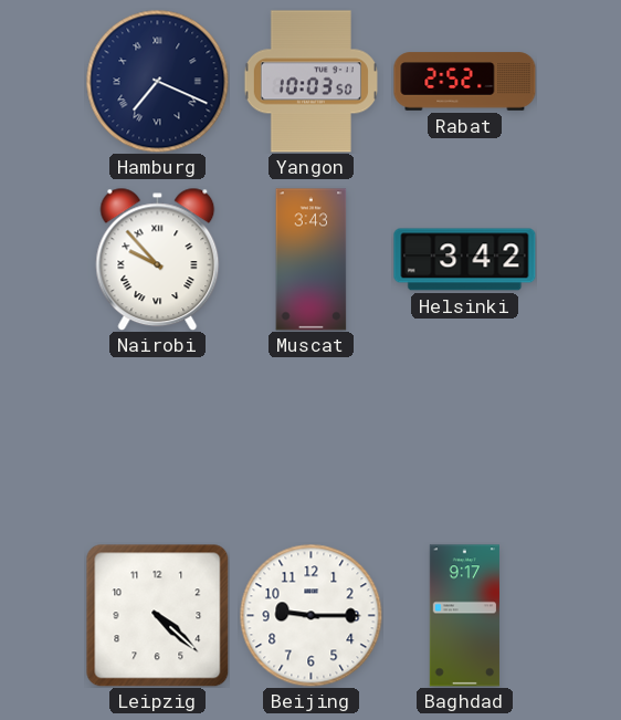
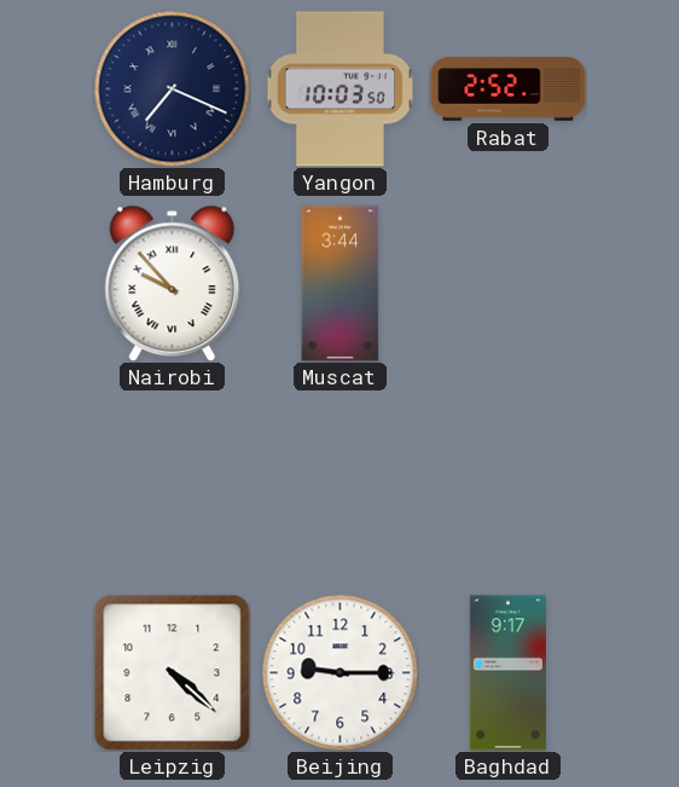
Muscat: 3:43 -> 3:44
Helsinki: 3:42 -> none
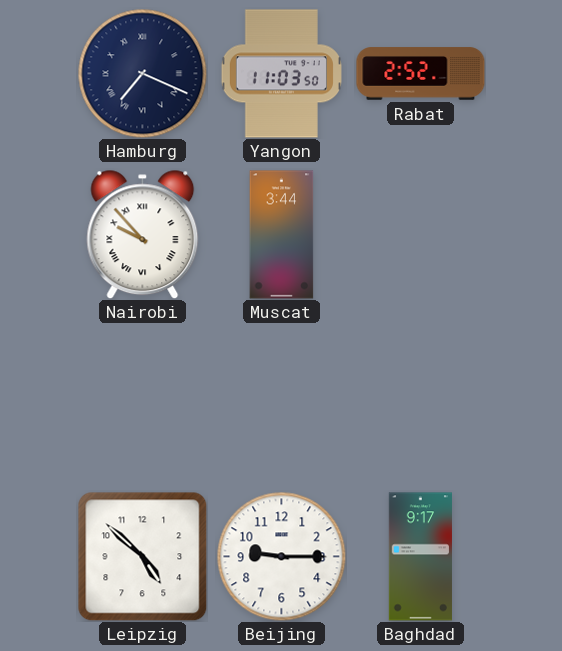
Yangon: 10:03 -> 11:03
Leipzig: 4:22 -> 4:52
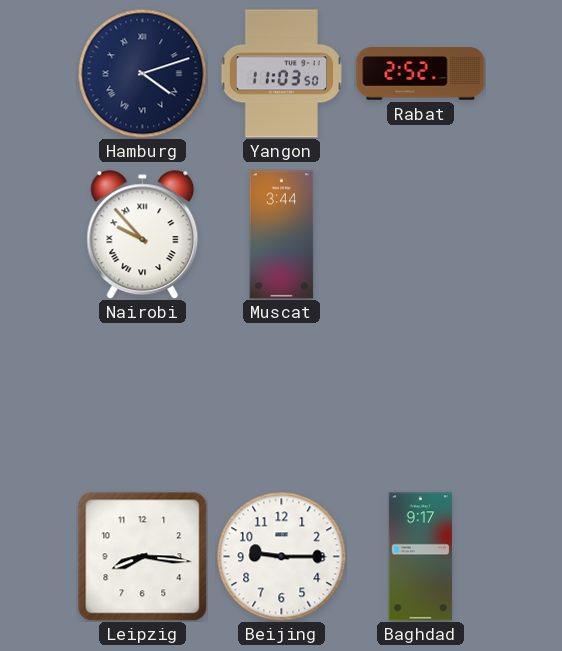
Hamburg: 7:19 -> 4:12
Leipzig: 4:52 -> 8:16
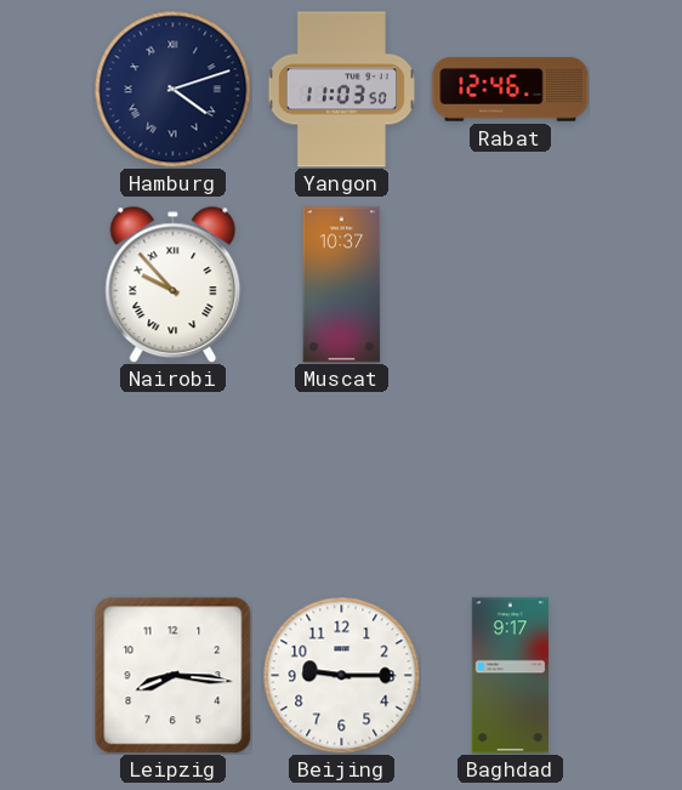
Rabat: 2:52 -> 12:46
Muscat: 3:44 -> 10:37
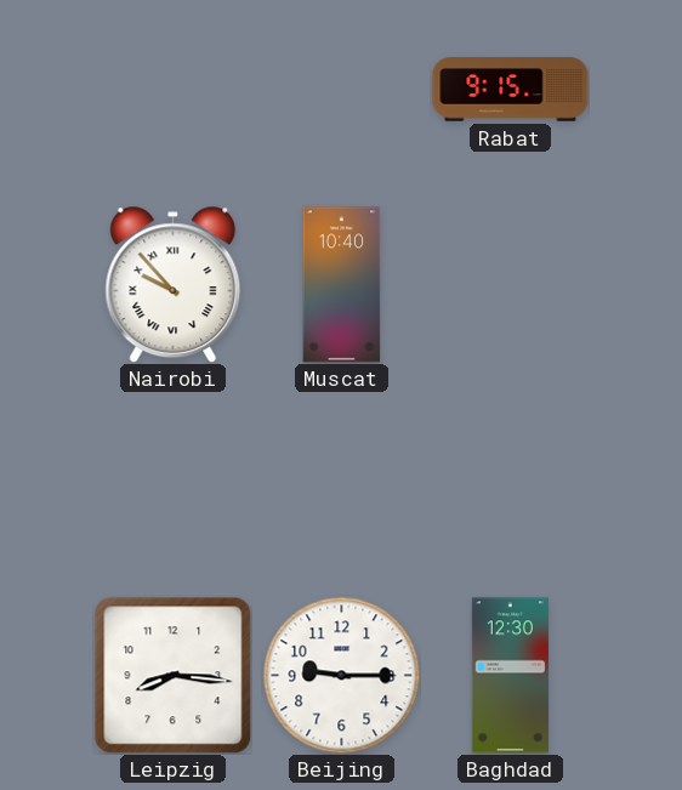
Hamburg: 4:12 -> none
Yangon: 11:03 -> none
Rabat: 12:46 -> 9:15
Muscat: 10:37 -> 10:40
Baghdad: 9:17 -> 12:30
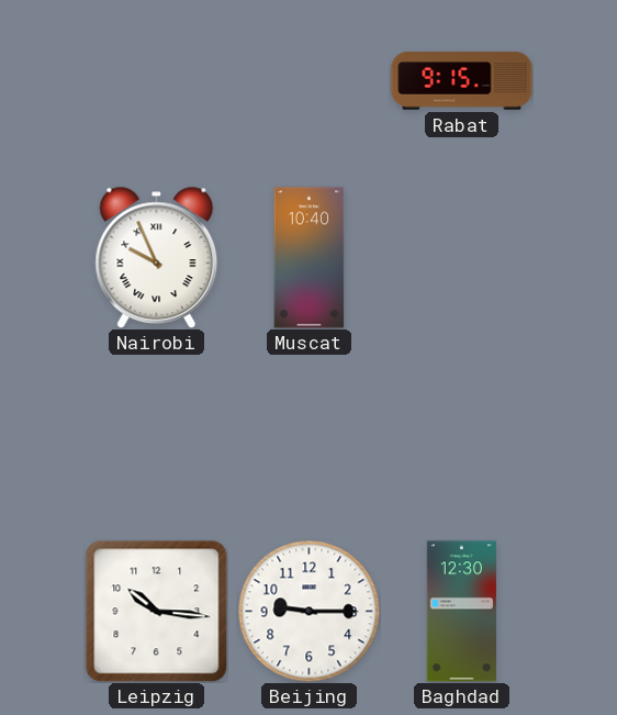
Nairobi: 9:53 -> 9:56
Leipzig: 8:16 -> 10:16
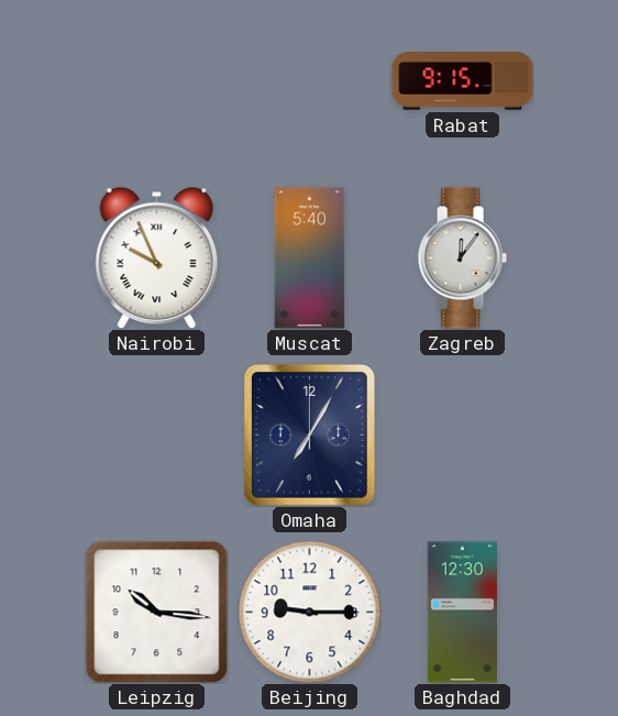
Muscat: 10:40 -> 5:40
Zagreb: none -> 12:06
Omaha: none -> 7:05
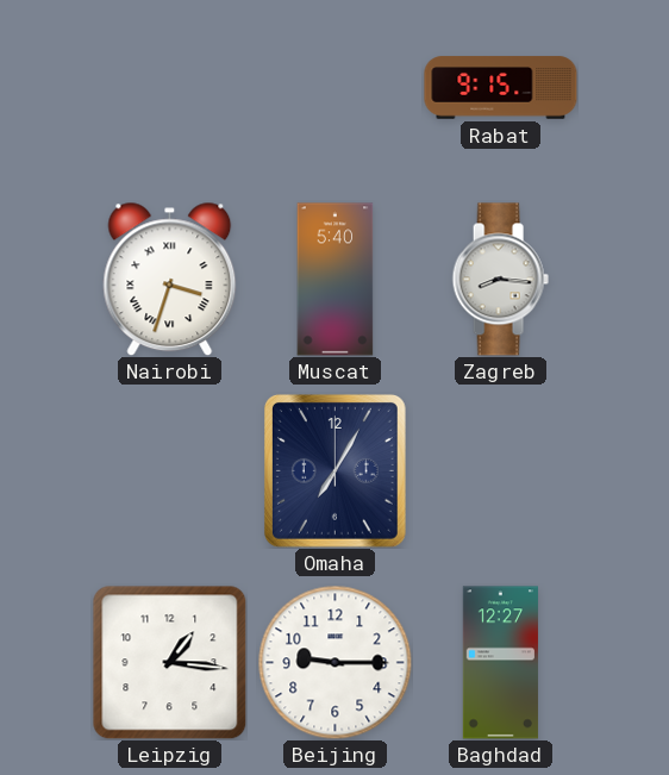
Nairobi: 9:56 -> 3:33
Zagreb: 12:06 -> 8:16
Leipzig: 10:16 -> 1:16
Baghdad: 12:30 -> 12:27
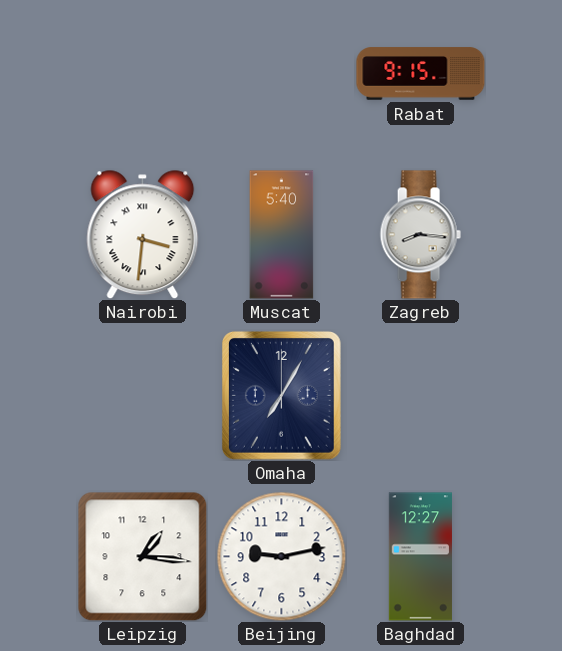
Nairobi: 3:33 -> 3:31
Beijing: 9:15 -> 9:13
